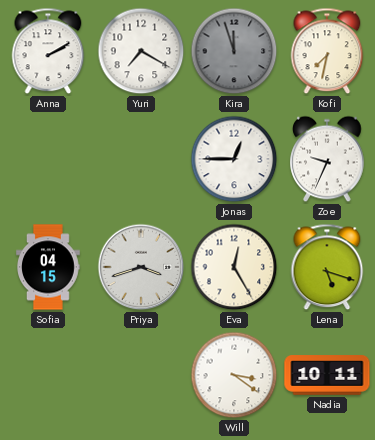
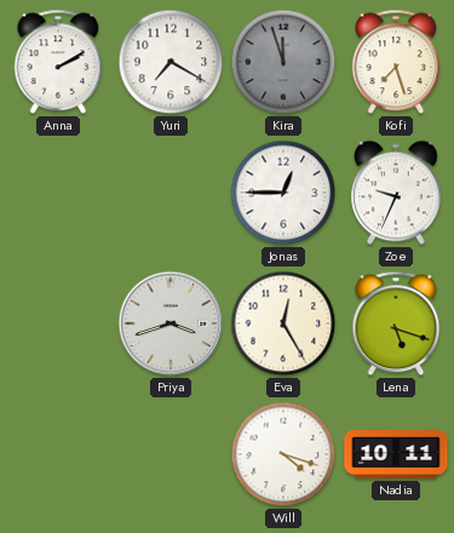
Kofi: 7:32 -> 7:27
Sofia: 04:15 -> none
Will: 3:21 -> 4:18
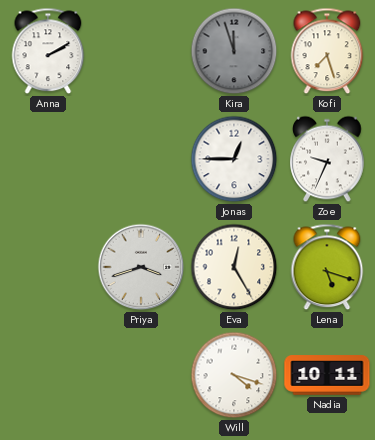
Yuri: 7:20 -> none
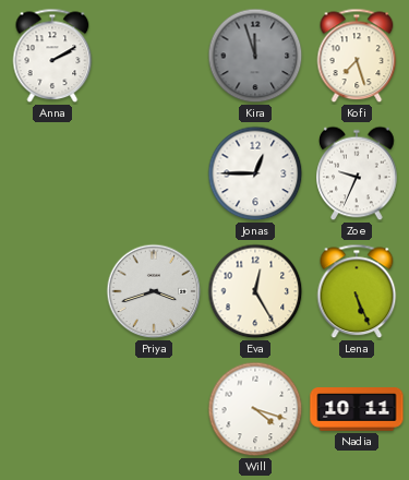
Lena: 5:18 -> 5:26
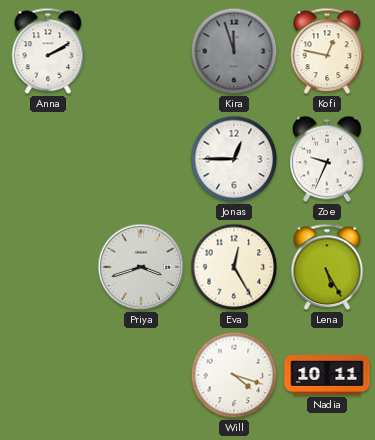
Kofi: 7:27 -> 12:47
Lena: 5:26 -> 5:25
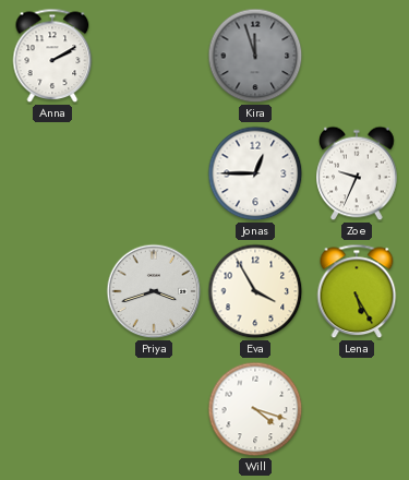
Kofi: 12:47 -> none
Eva: 12:25 -> 3:55
Nadia: 10:11 -> none
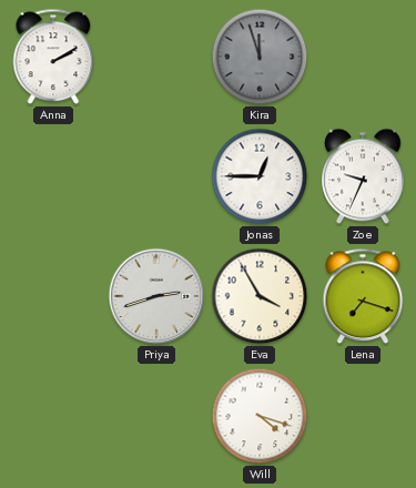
Priya: 3:42 -> 2:42
Lena: 5:25 -> 7:18
